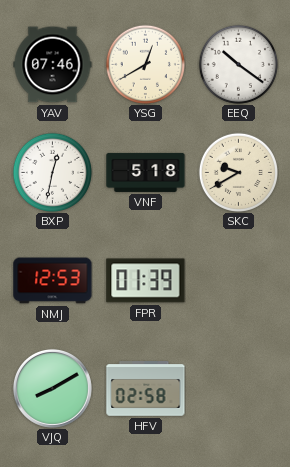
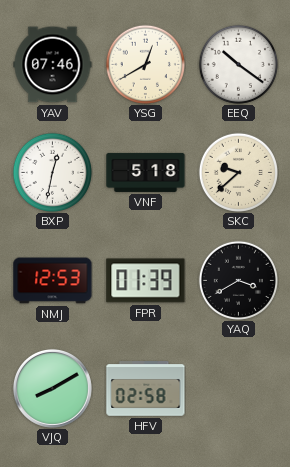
SKC: 9:40 -> 9:38
YAQ: none -> 3:40
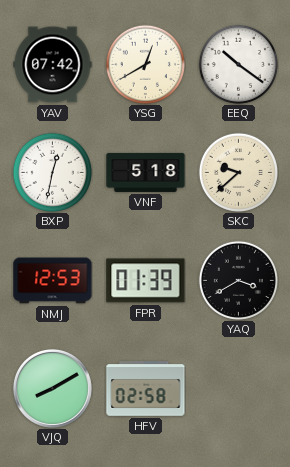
YAV: 07:46 -> 07:42
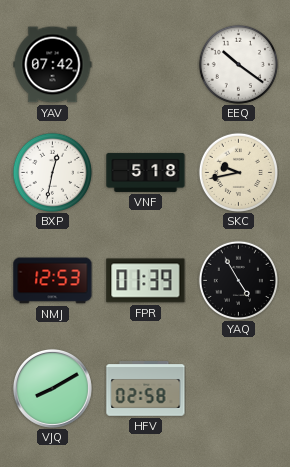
YSG: 12:40 -> none
SKC: 9:38 -> 9:43
YAQ: 3:40 -> 4:55
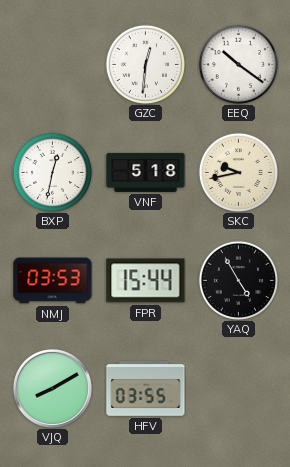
YAV: 07:42 -> none
GZC: none -> 12:31
NMJ: 12:53 -> 03:53
FPR: 01:39 -> 15:44
HFV: 02:58 -> 03:55
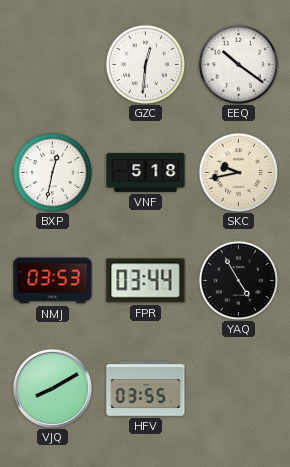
FPR: 15:44 -> 03:44
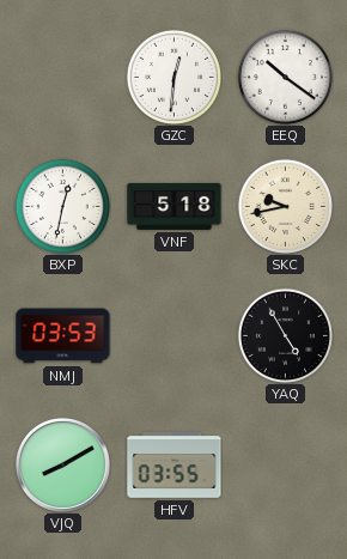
FPR: 03:44 -> none
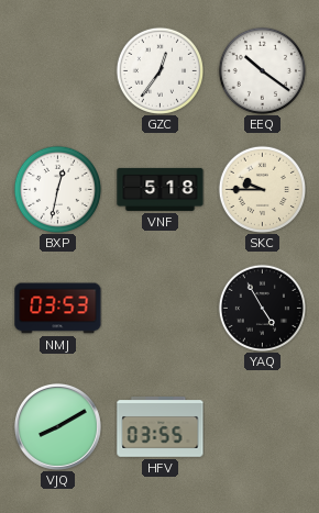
GZC: 12:31 -> 12:36
SKC: 9:43 -> 9:45
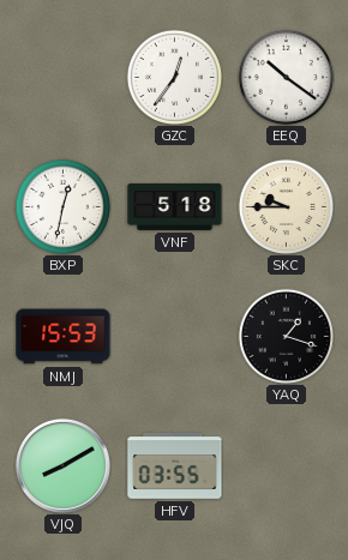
NMJ: 03:53 -> 15:53
YAQ: 4:55 -> 1:18
